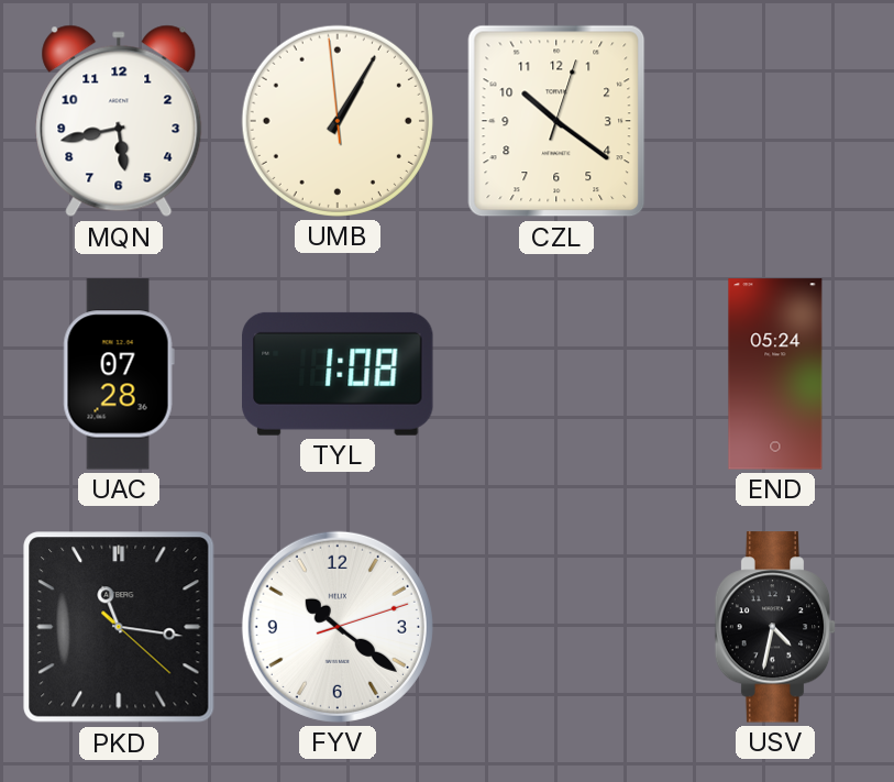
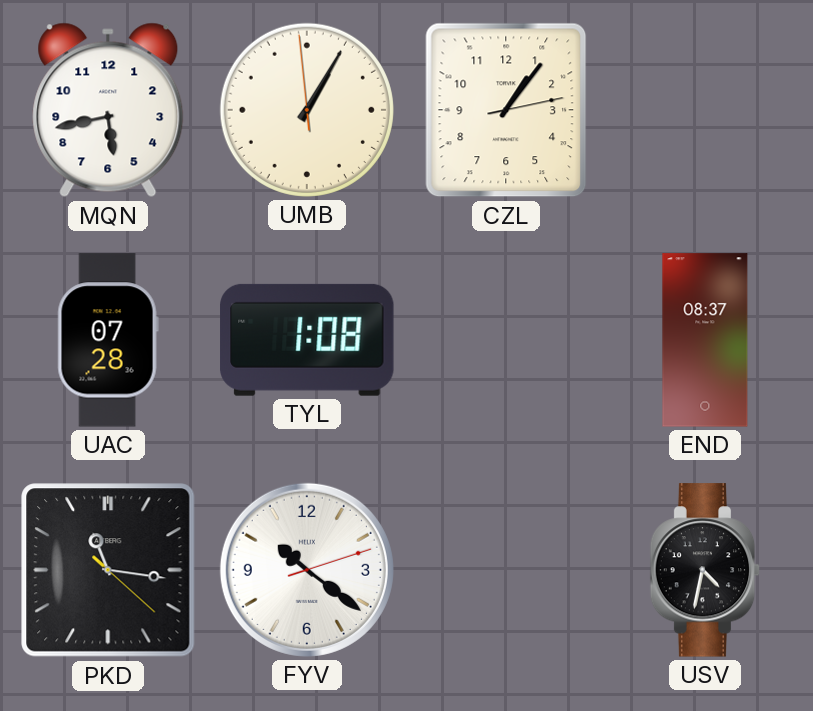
CZL: 10:21 -> 1:06
END: 05:24 -> 08:37
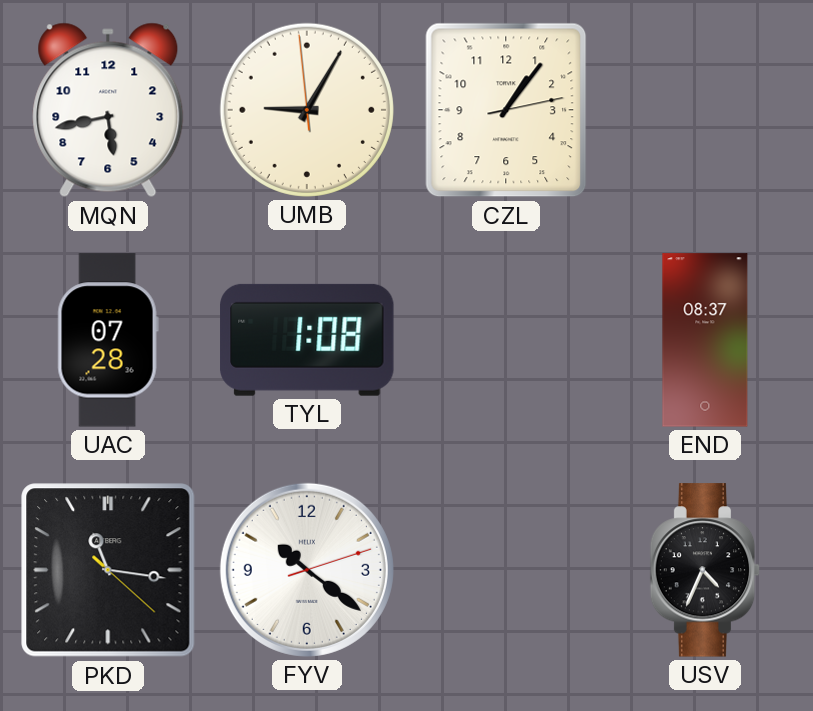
UMB: 1:04 -> 9:04
USV: 4:32 -> 4:34
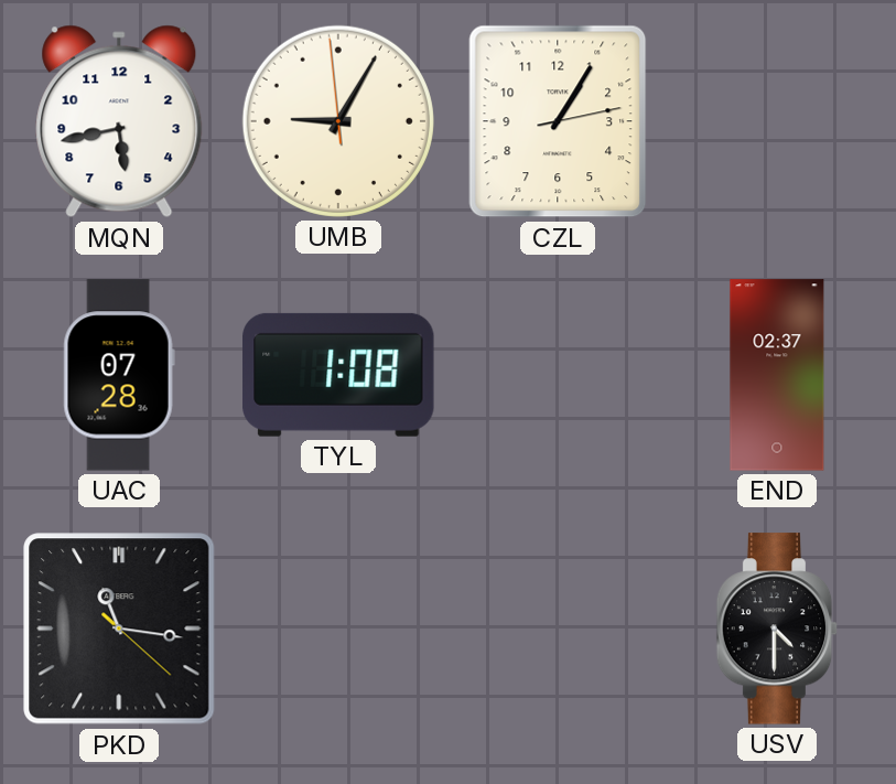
CZL: 1:06 -> 1:05
END: 08:37 -> 02:37
FYV: 10:21 -> none
USV: 4:34 -> 4:30
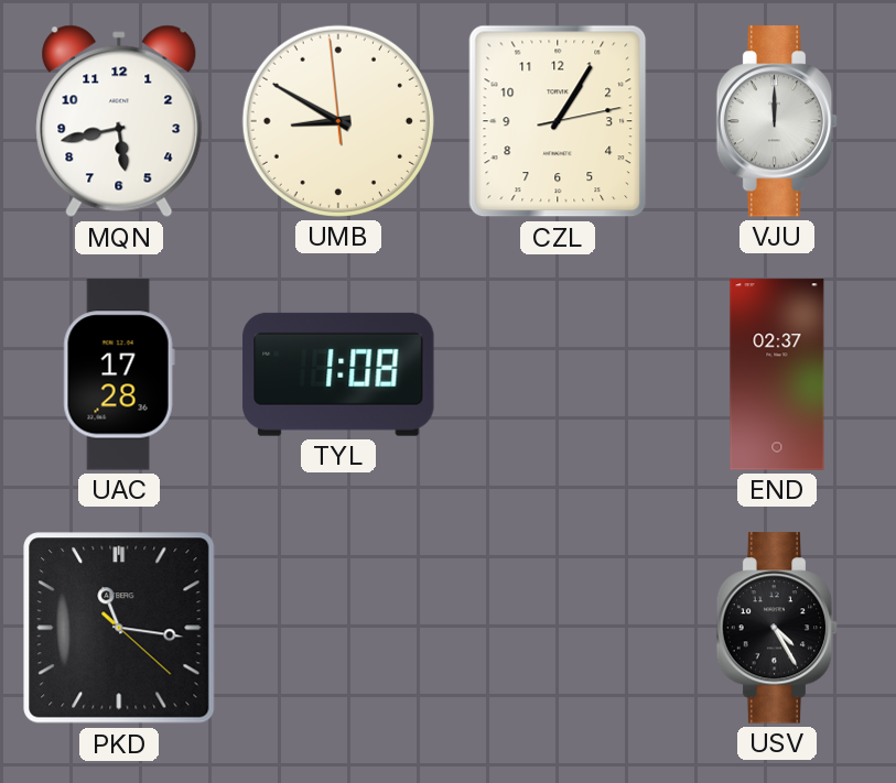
UMB: 9:04 -> 8:49
VJU: none -> 12:00
UAC: 07:28 -> 17:28
USV: 4:30 -> 4:25
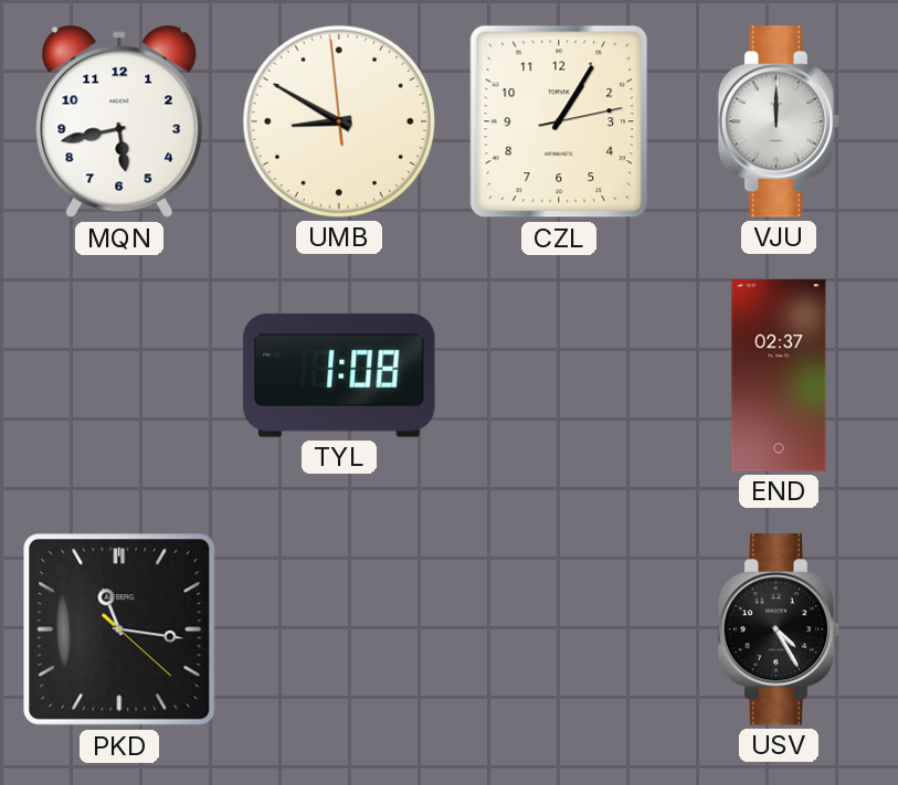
UAC: 17:28 -> none
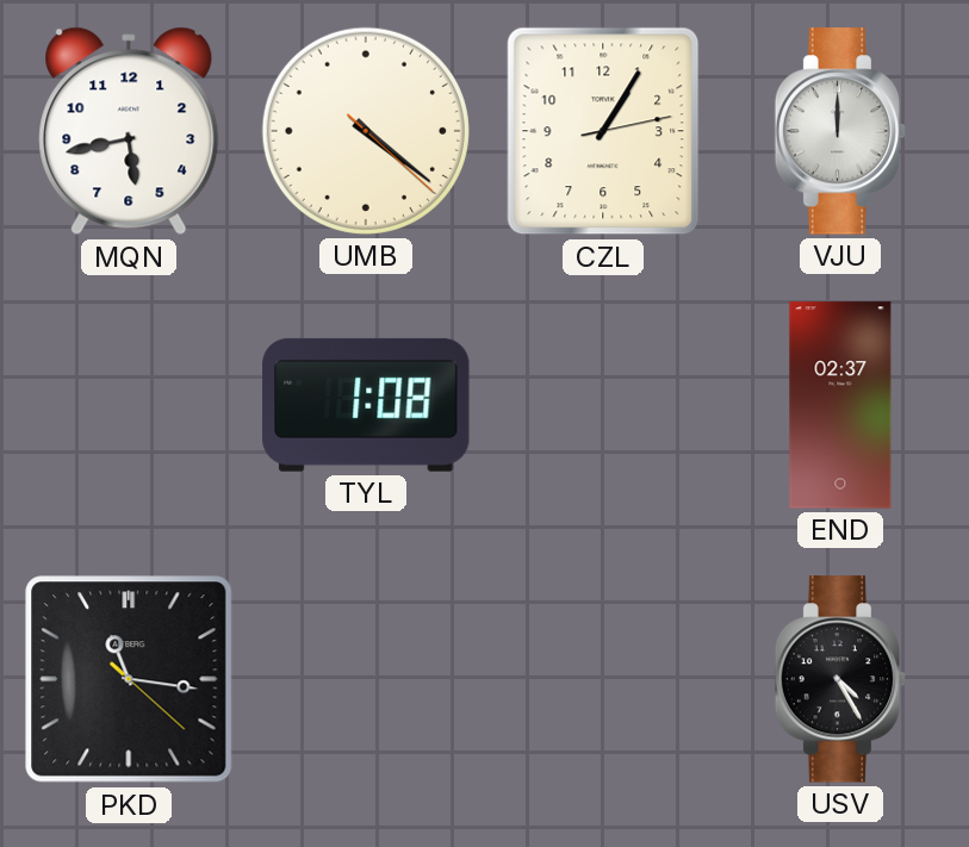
UMB: 8:49 -> 4:21
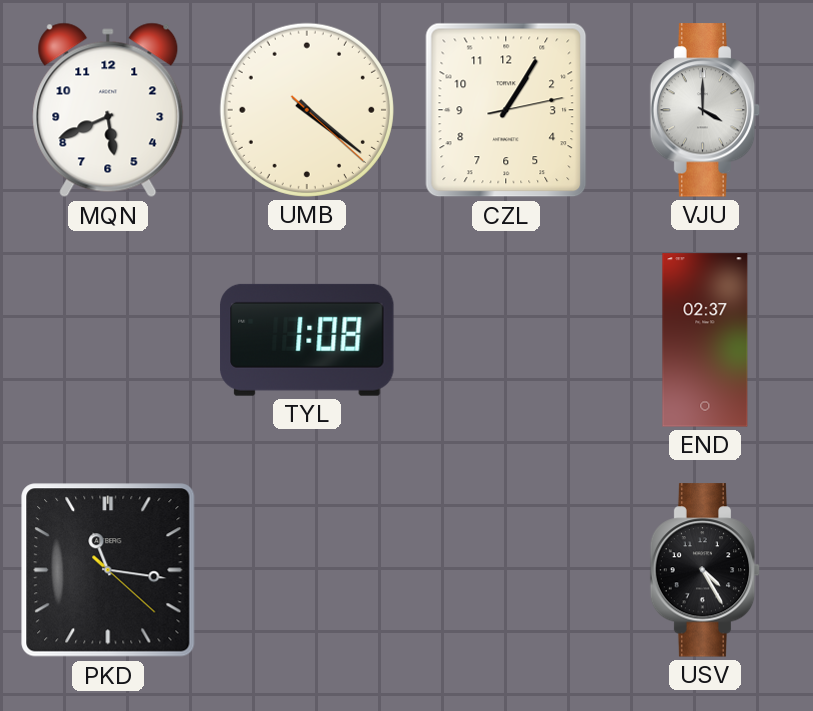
MQN: 5:43 -> 5:41
VJU: 12:00 -> 4:00
